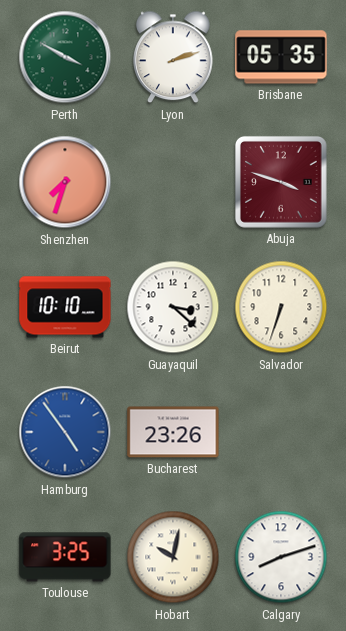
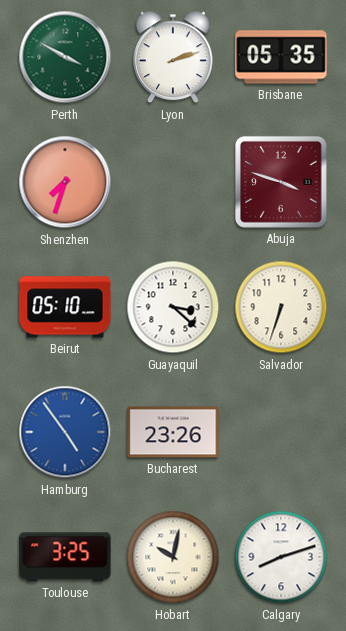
Beirut: 10:10 -> 05:10
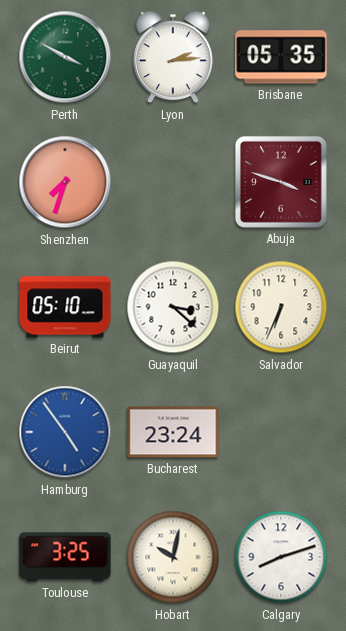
Lyon: 2:12 -> 2:14
Salvador: 6:33 -> 6:34
Bucharest: 23:26 -> 23:24
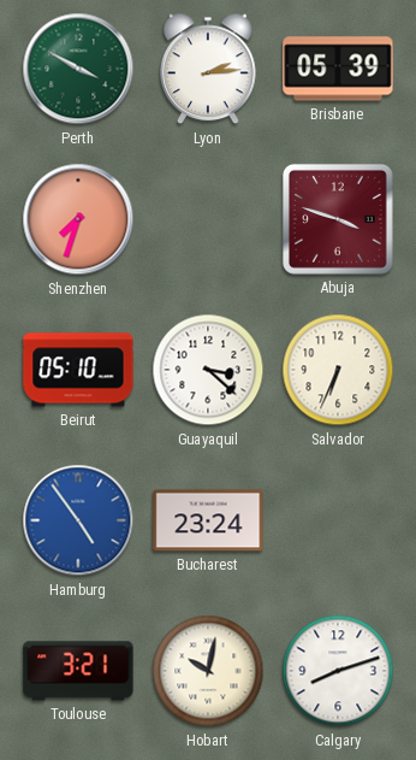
Brisbane: 05:35 -> 05:39
Toulouse: 3:25 -> 3:21
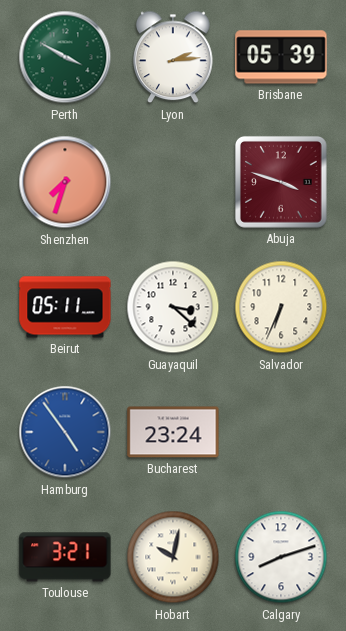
Beirut: 05:10 -> 05:11
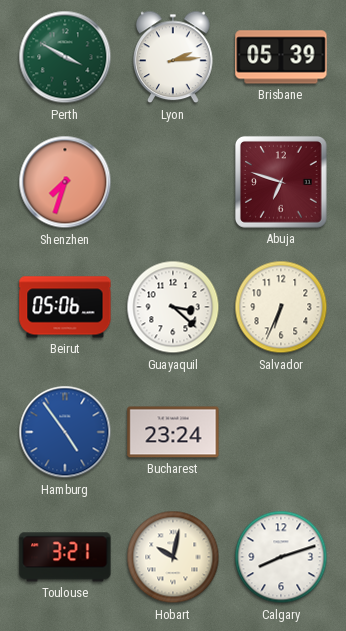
Abuja: 3:48 -> 6:48
Beirut: 05:11 -> 05:06
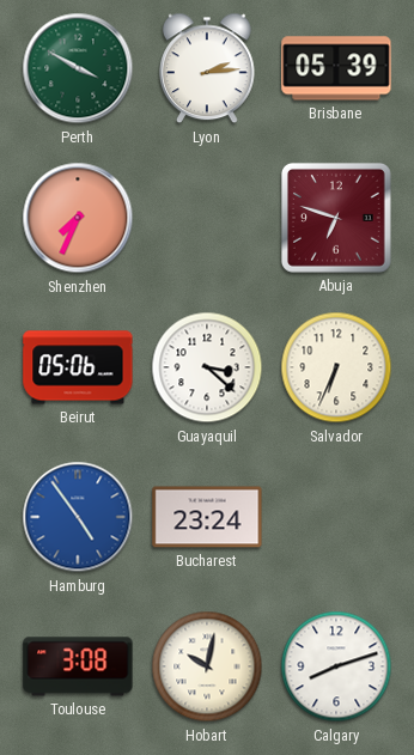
Shenzhen: 7:33 -> 7:34
Toulouse: 3:21 -> 3:08
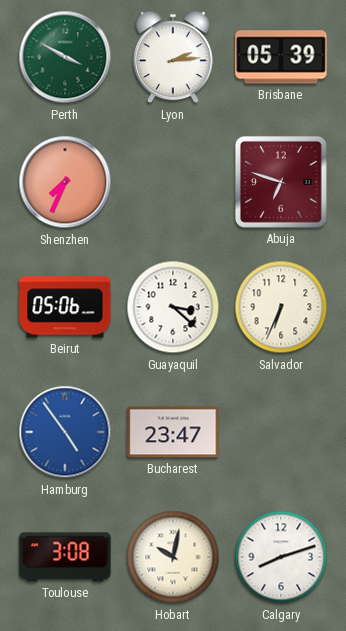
Bucharest: 23:24 -> 23:47
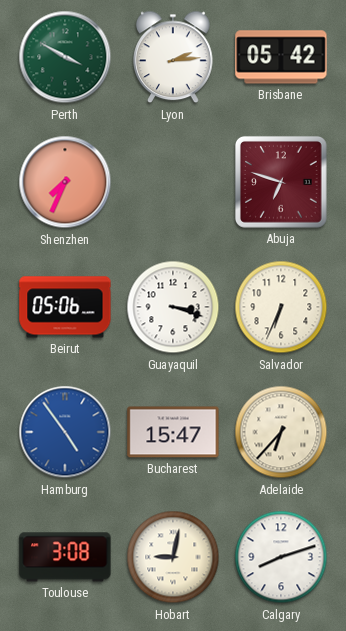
Brisbane: 05:39 -> 05:42
Guayaquil: 3:22 -> 3:18
Bucharest: 23:47 -> 15:47
Adelaide: none -> 6:37
Hobart: 10:02 -> 9:02
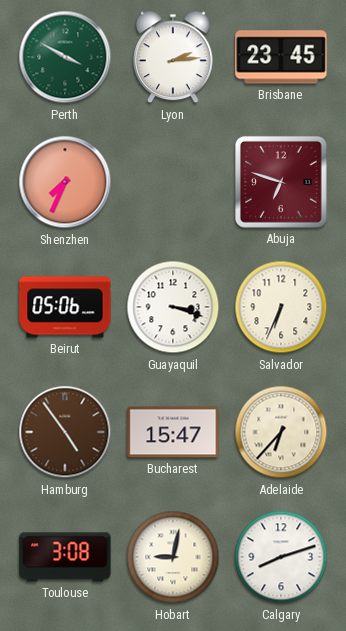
Brisbane: 05:42 -> 23:45
Hamburg dial: blue -> brown
